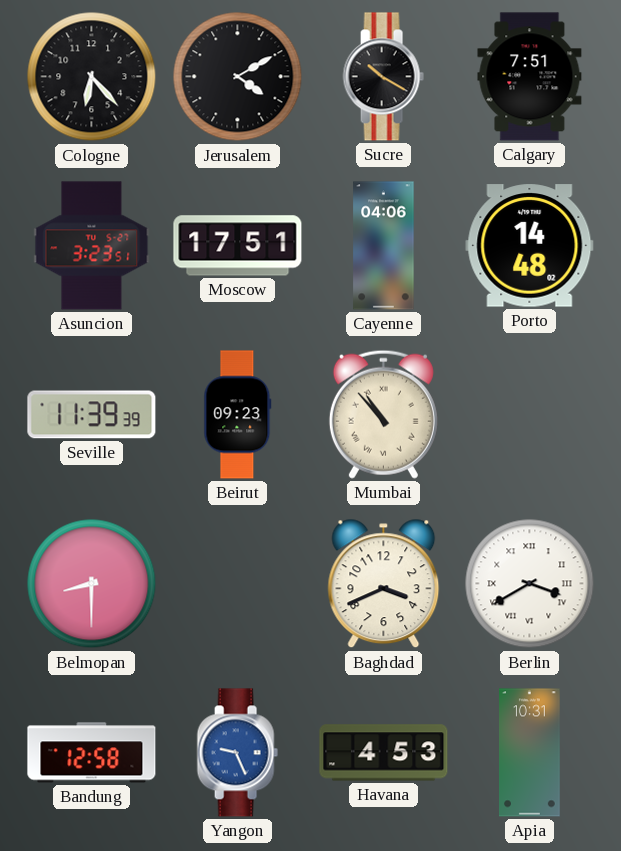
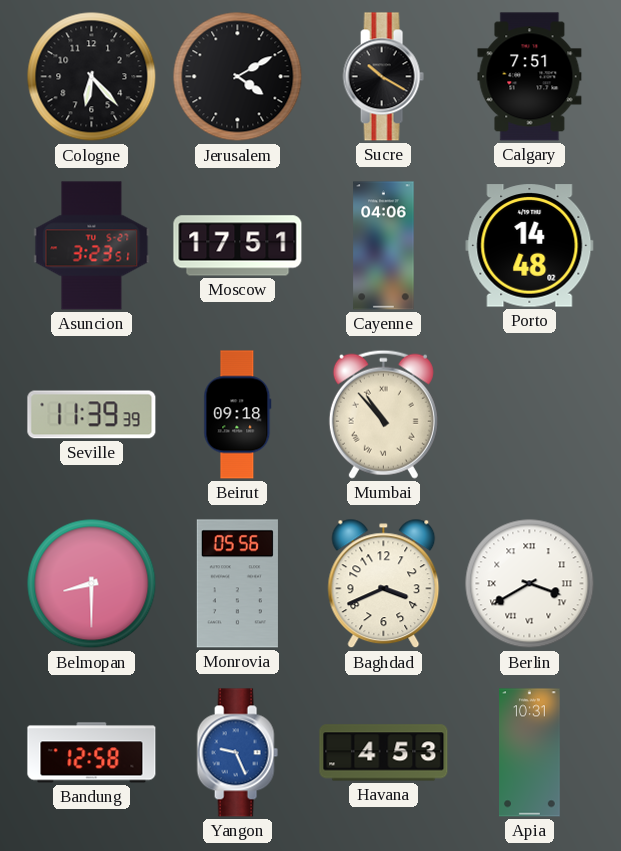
Beirut: 09:23 -> 09:18
Monrovia: none -> 05:56
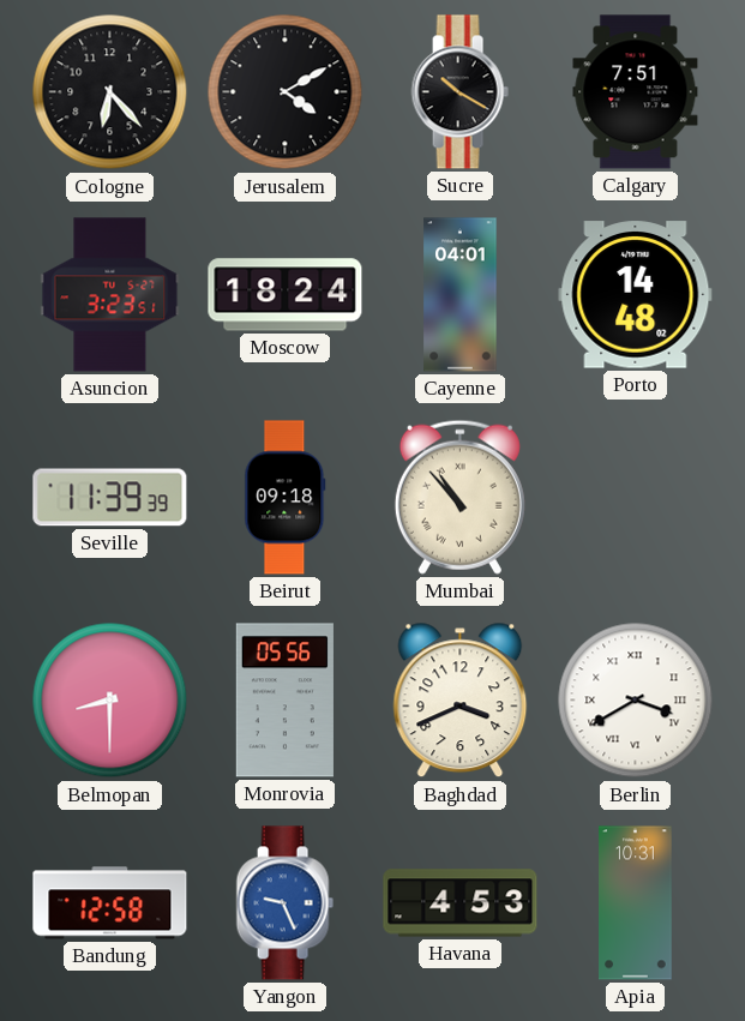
Moscow: 17:51 -> 18:24
Cayenne: 04:06 -> 04:01
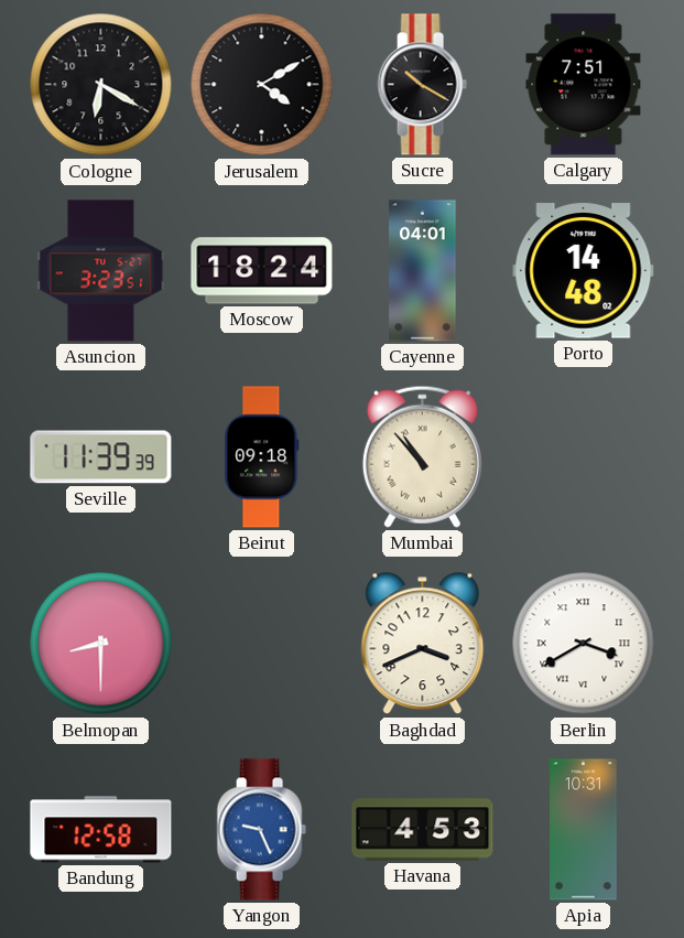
Cologne: 6:23 -> 6:20
Monrovia: 05:56 -> none
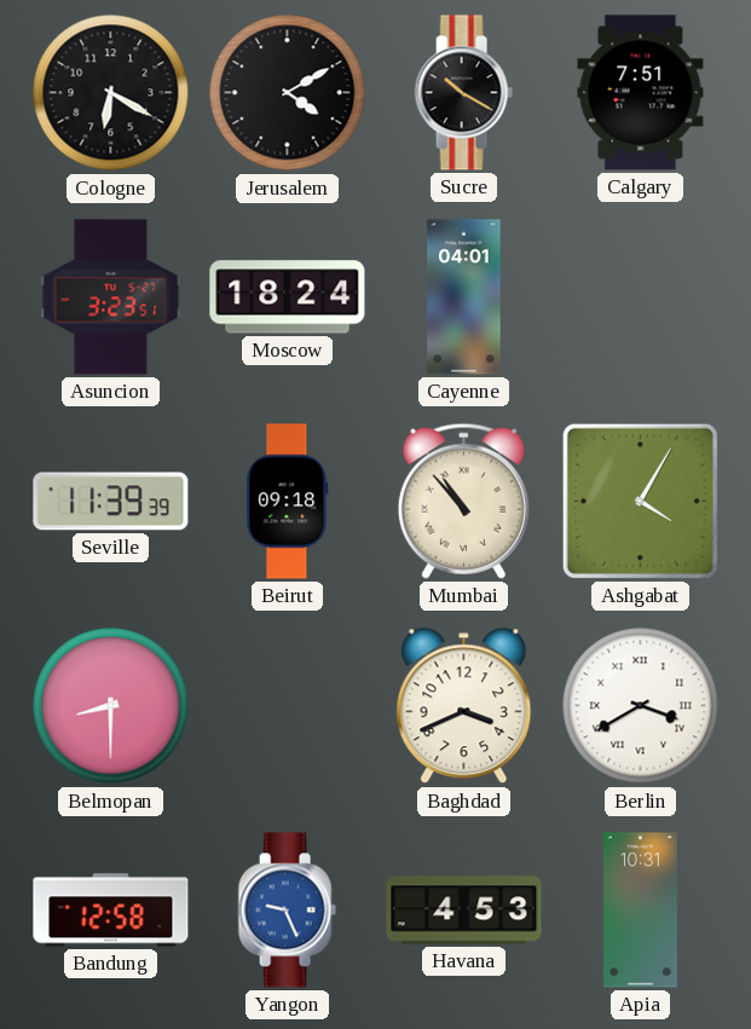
Porto: 14:48 -> none
Ashgabat: none -> 4:05
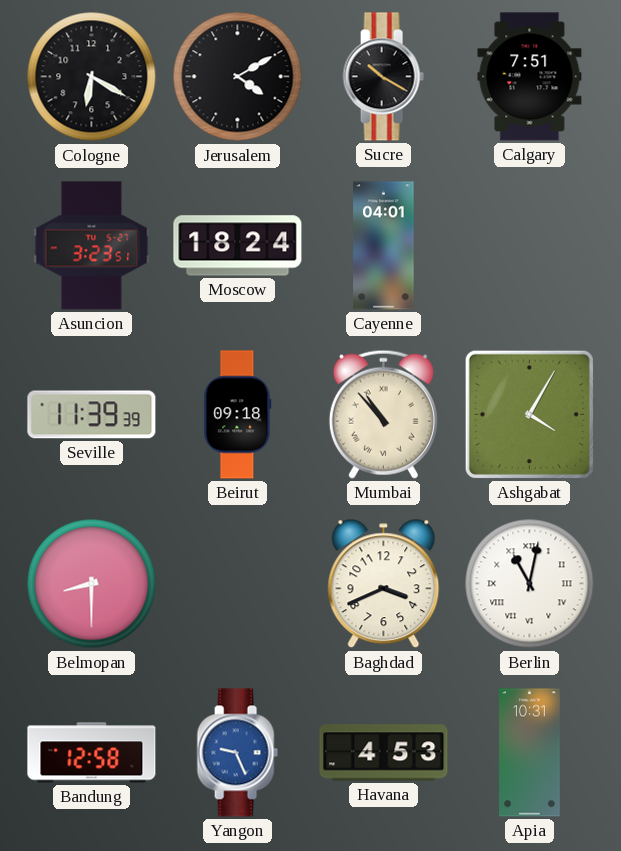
Berlin: 3:40 -> 11:02
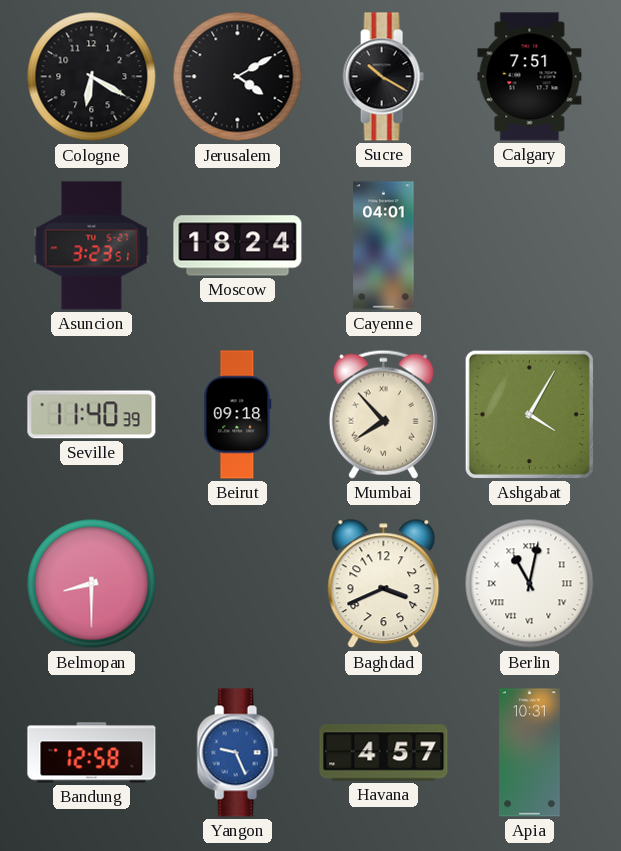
Seville: 11:39 -> 11:40
Mumbai: 10:53 -> 7:53
Havana: 4:53 -> 4:57
